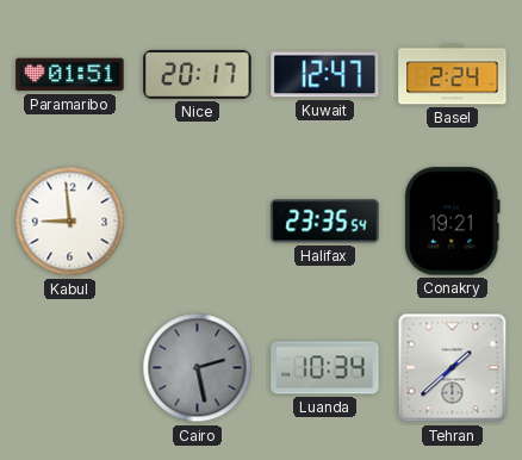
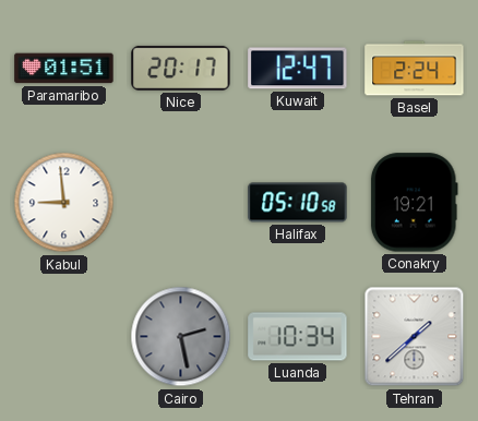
Halifax: 23:35 -> 05:10
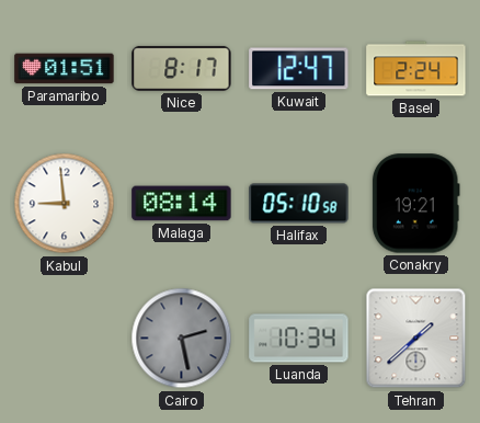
Nice: 20:17 -> 8:17
Malaga: none -> 08:14
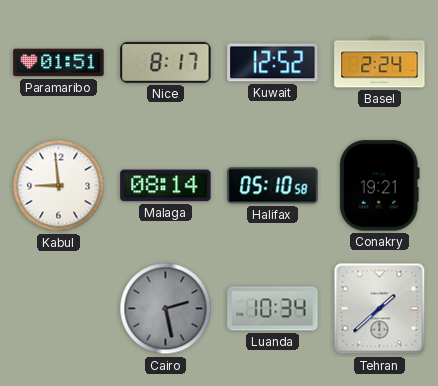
Kuwait: 12:47 -> 12:52
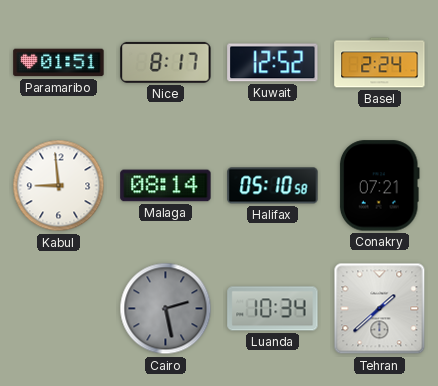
Conakry: 19:21 -> 07:21
